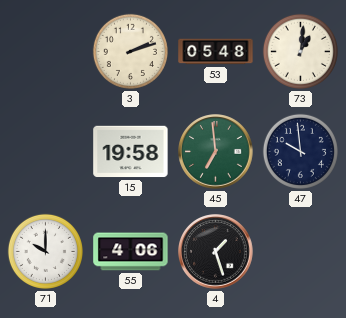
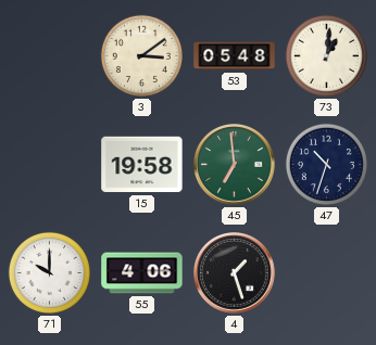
3: 2:12 -> 3:09
47: 9:59 -> 10:33
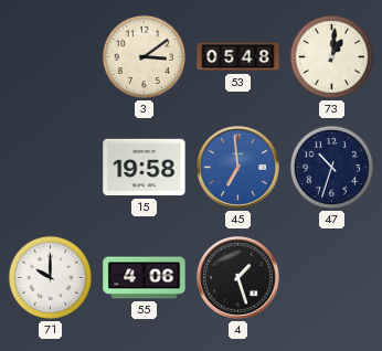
45 dial: green -> blue
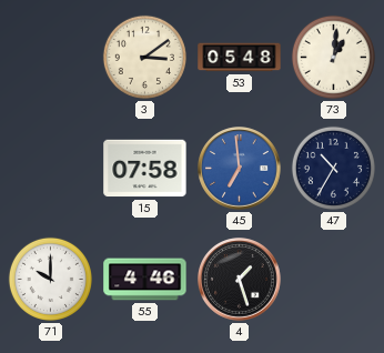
15: 19:58 -> 07:58
47: 10:33 -> 10:35
55: 4:06 -> 4:46
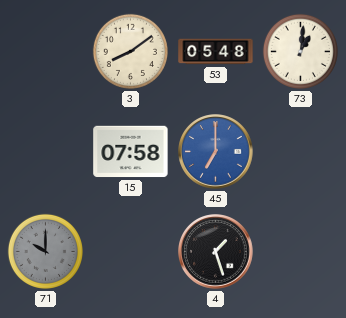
3: 3:09 -> 8:09
45: 6:59 -> 7:00
47: 10:35 -> none
71 dial: white -> grey
55: 4:46 -> none
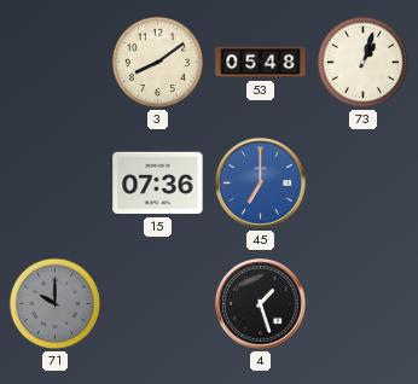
73: 1:01 -> 1:03
15: 07:58 -> 07:36
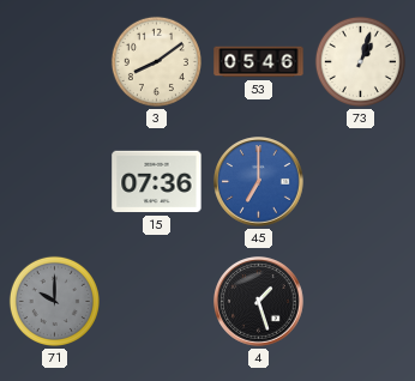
53: 05:48 -> 05:46
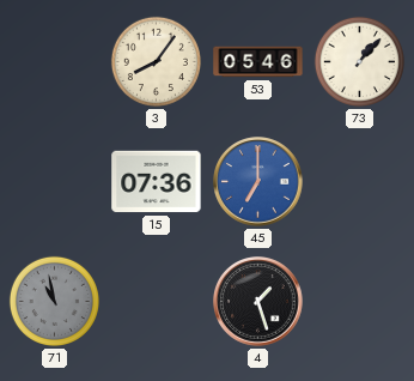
3: 8:09 -> 8:06
73: 1:03 -> 1:07
71: 10:00 -> 10:58
